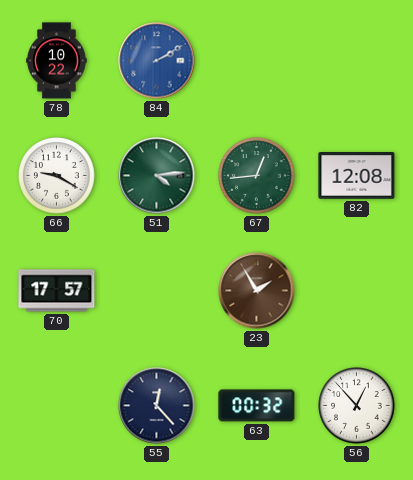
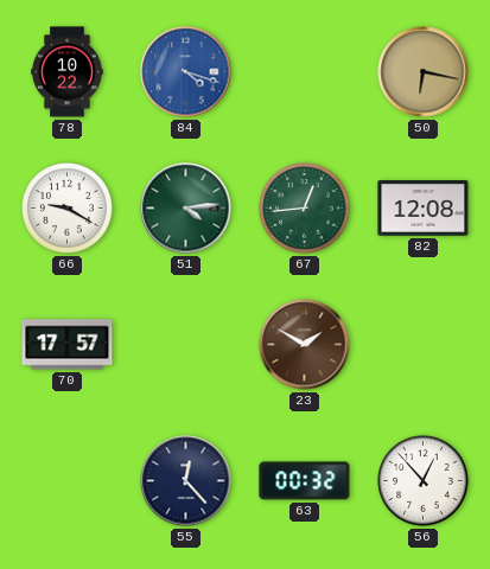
84: 2:10 -> 4:18
50: none -> 6:17
23: 1:55 -> 1:50
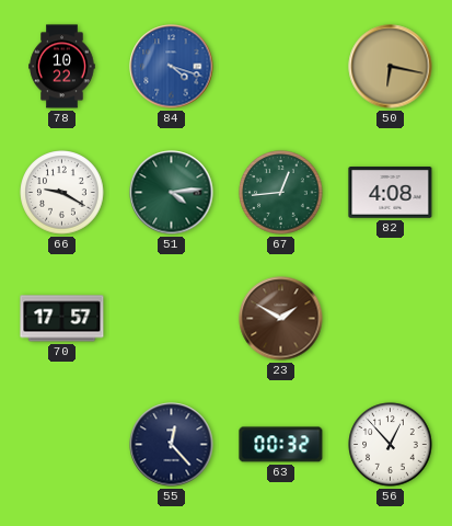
82: 12:08 -> 4:08
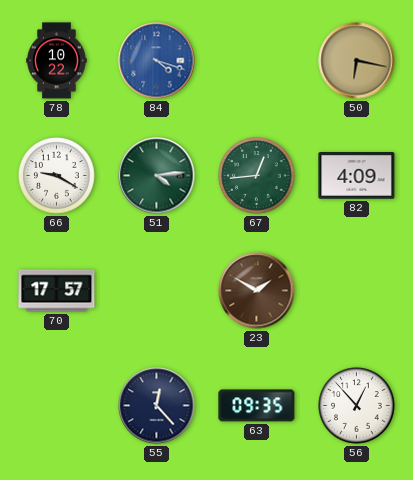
82: 4:08 -> 4:09
63: 00:32 -> 09:35
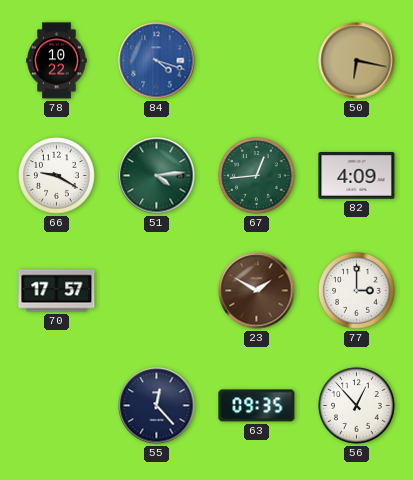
77: none -> 3:00
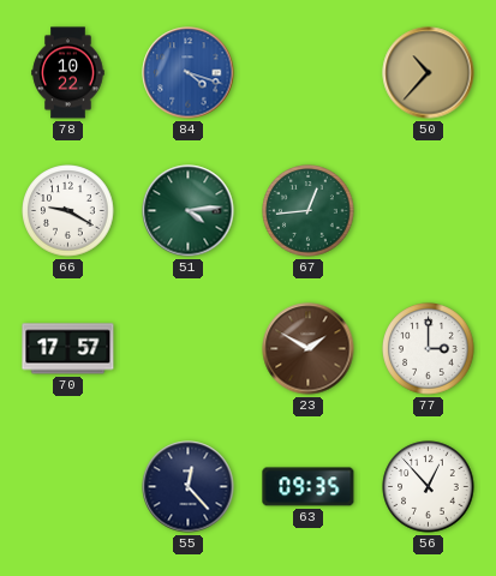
50: 6:17 -> 10:37
82: 4:09 -> none
